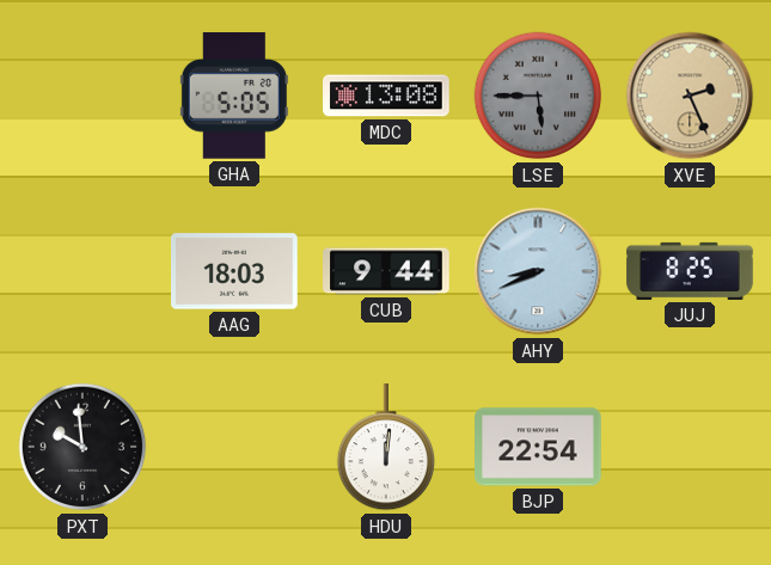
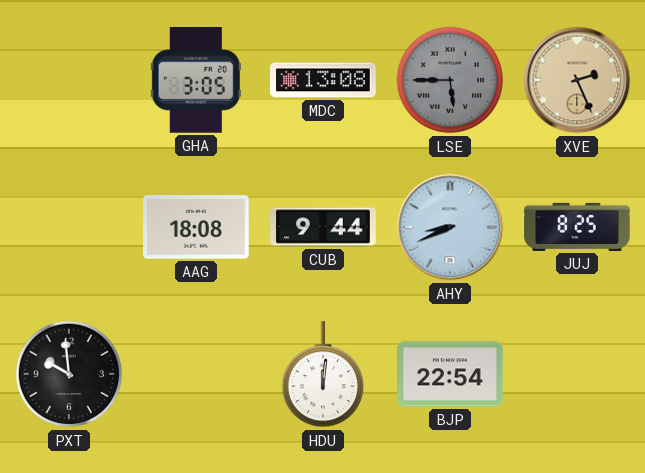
GHA: 5:05 -> 3:05
AAG: 18:03 -> 18:08
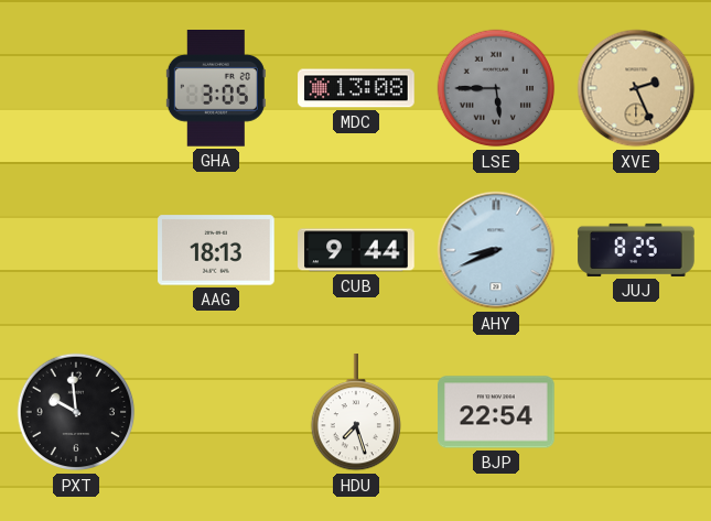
AAG: 18:08 -> 18:13
HDU: 12:01 -> 7:27
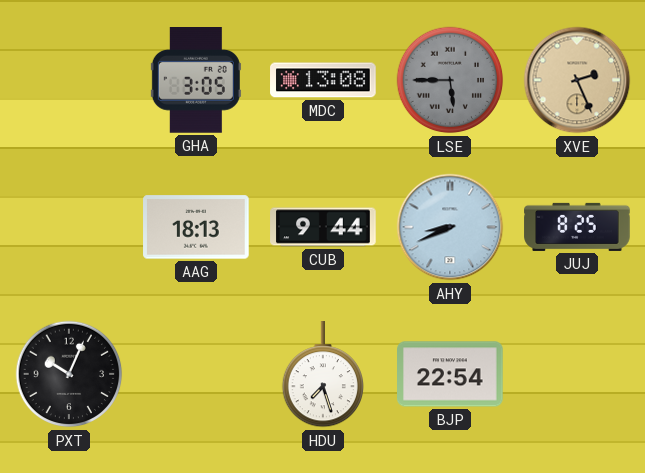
PXT: 9:59 -> 10:04
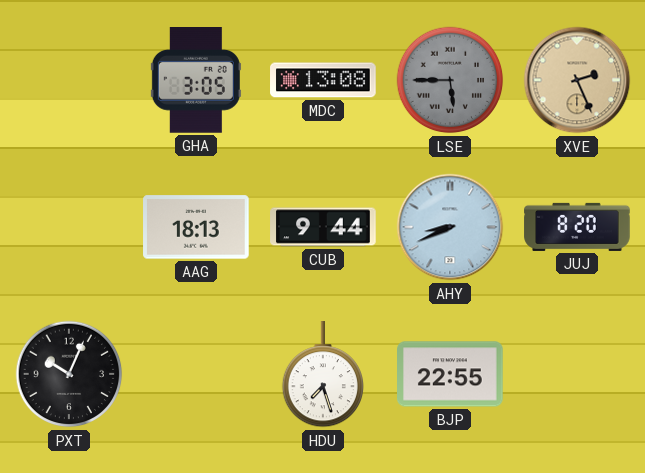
JUJ: 8:25 -> 8:20
BJP: 22:54 -> 22:55
